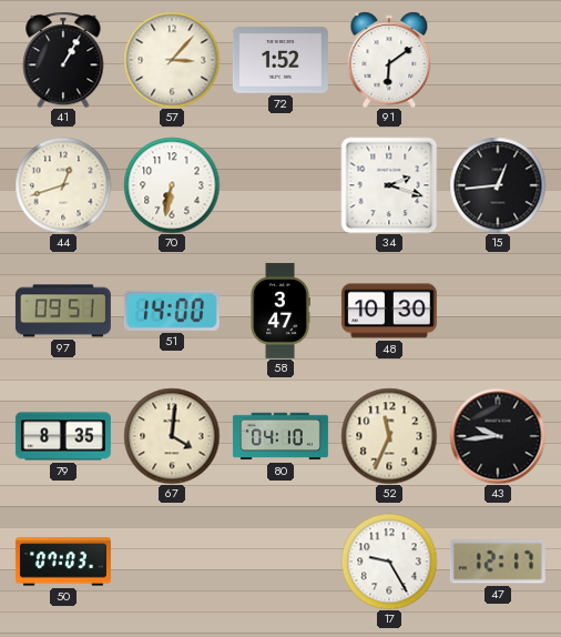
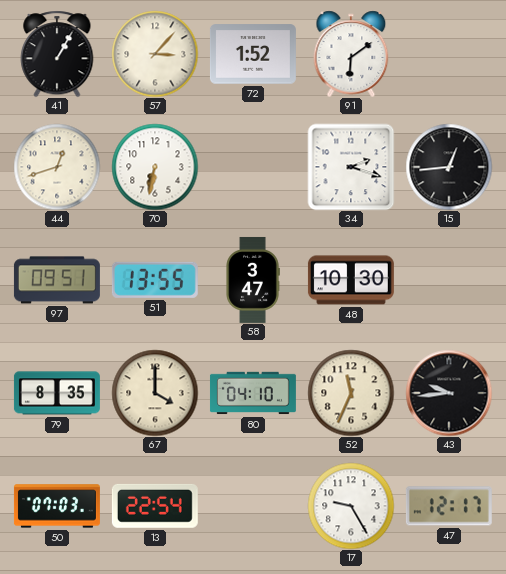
51: 14:00 -> 13:55
67: 4:01 -> 4:00
13: none -> 22:54
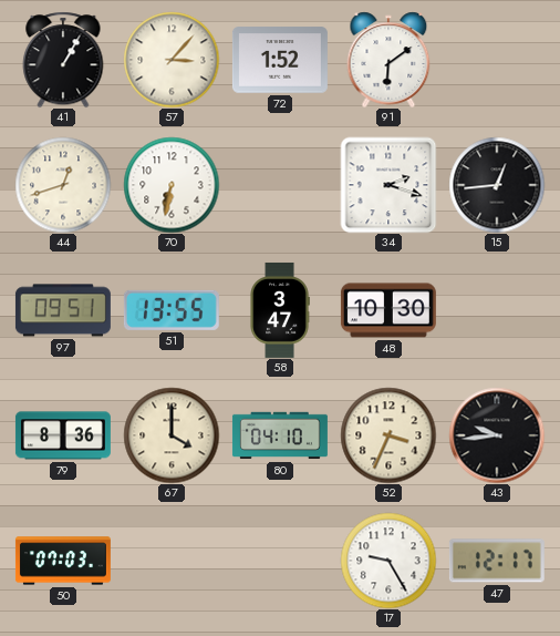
79: 8:35 -> 8:36
52: 11:34 -> 3:34
13: 22:54 -> none
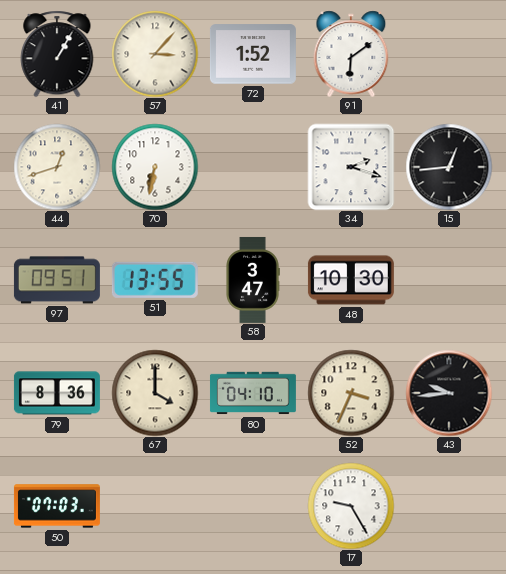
47: 12:17 -> none
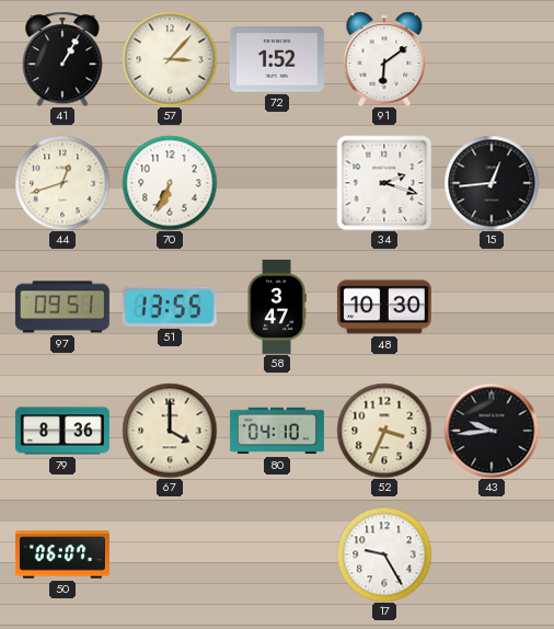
70: 6:32 -> 6:34
50: 07:03 -> 06:07
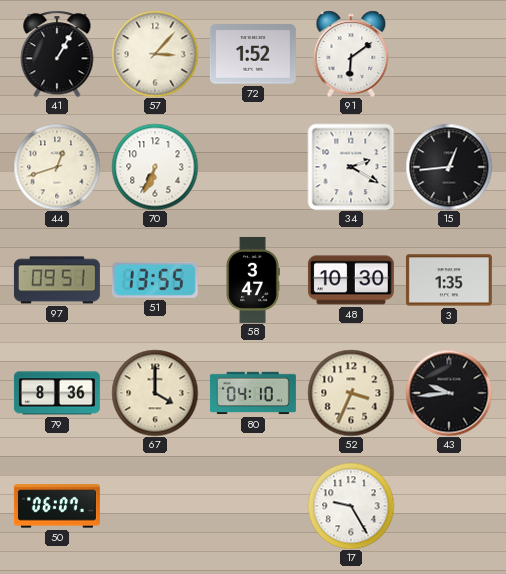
34: 2:18 -> 2:20
3: none -> 1:35
